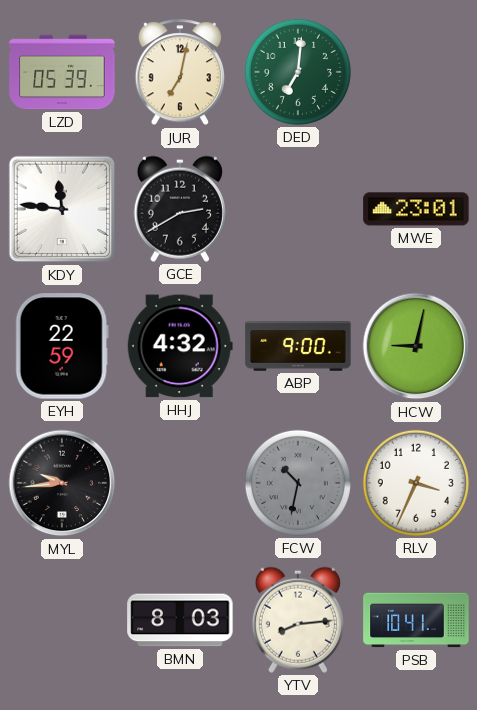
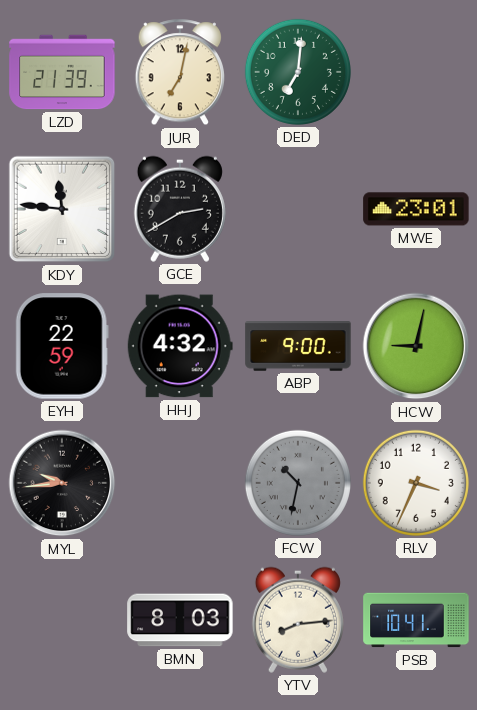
LZD: 05:39 -> 21:39
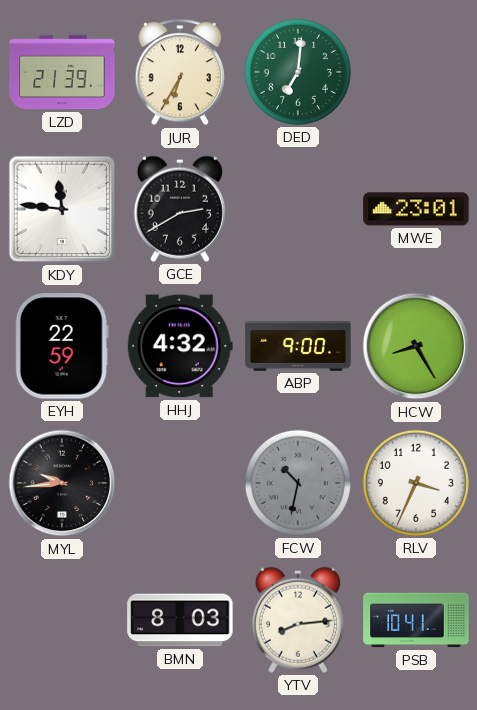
JUR: 7:02 -> 6:35
HCW: 9:02 -> 8:25
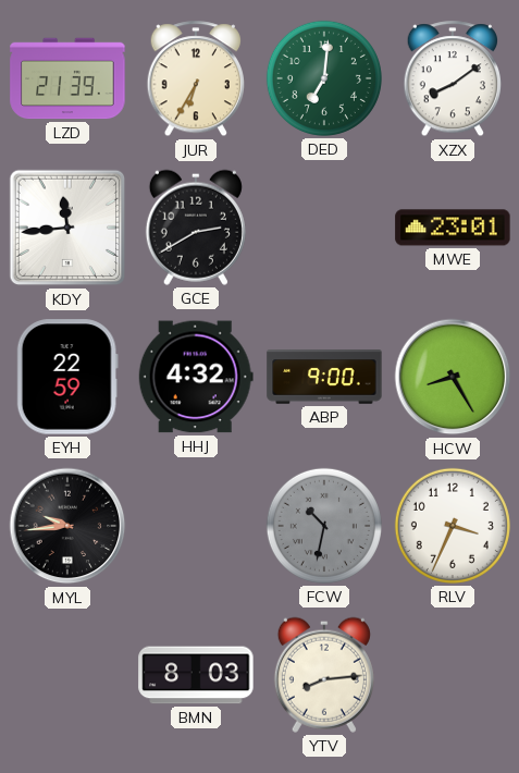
XZX: none -> 8:09
KDY: 11:46 -> 11:44
PSB: 10:41 -> none
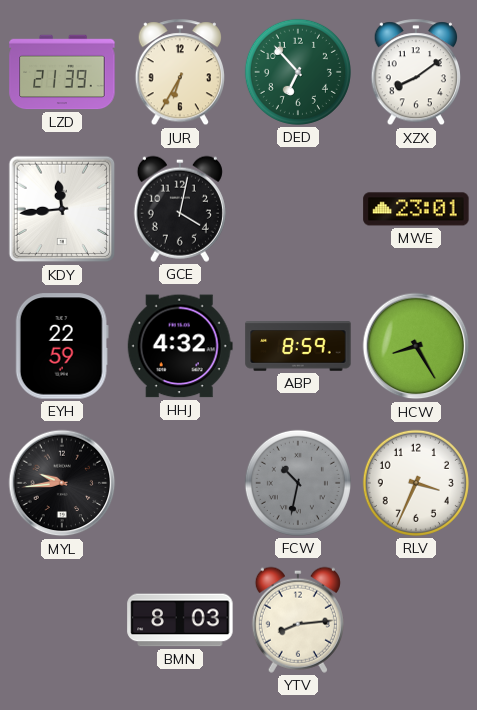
DED: 7:01 -> 6:53
GCE: 2:40 -> 4:02
ABP: 9:00 -> 8:59
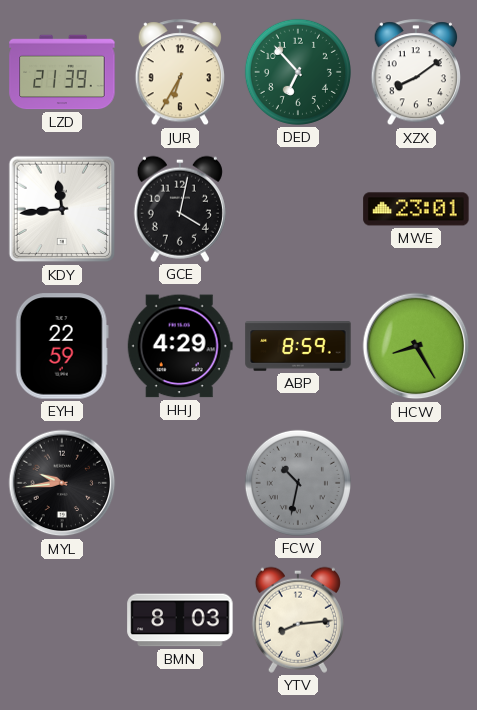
HHJ: 4:32 -> 4:29
RLV: 3:34 -> none
